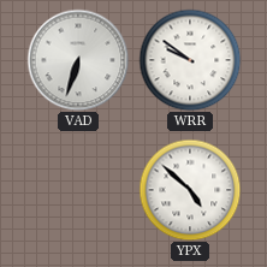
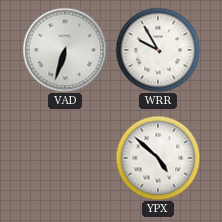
WRR: 9:51 -> 9:55
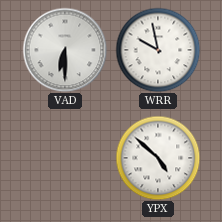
VAD: 6:33 -> 6:30
WRR: 9:55 -> 9:58
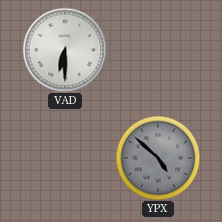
WRR: 9:58 -> none
YPX dial: white -> grey
